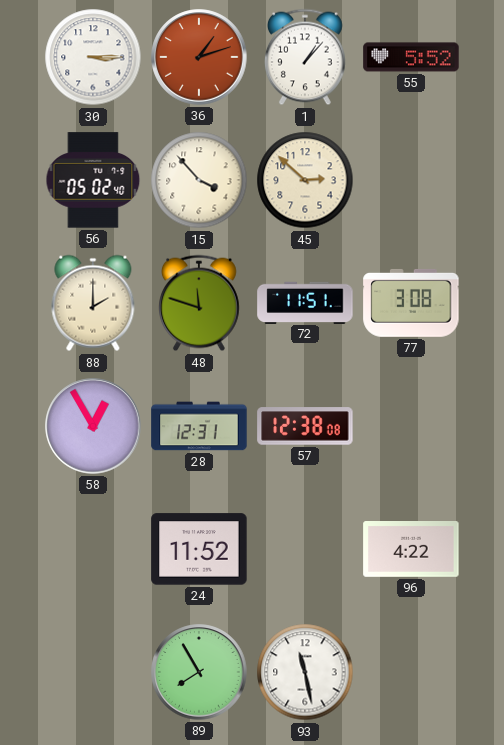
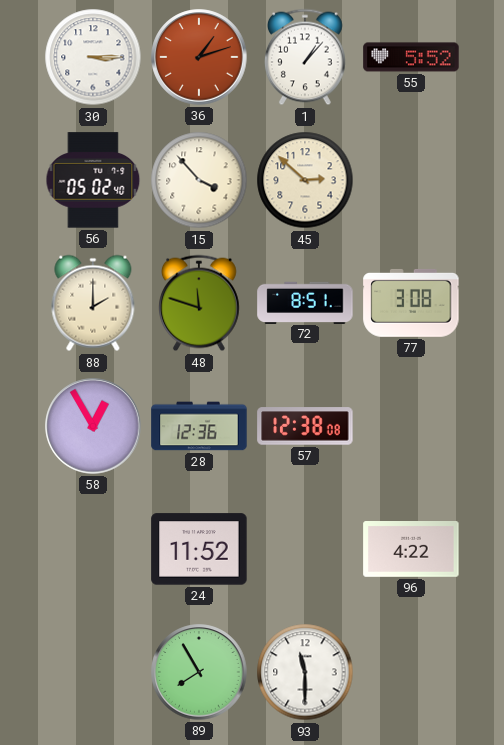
72: 11:51 -> 8:51
28: 12:31 -> 12:36
93: 11:28 -> 11:30
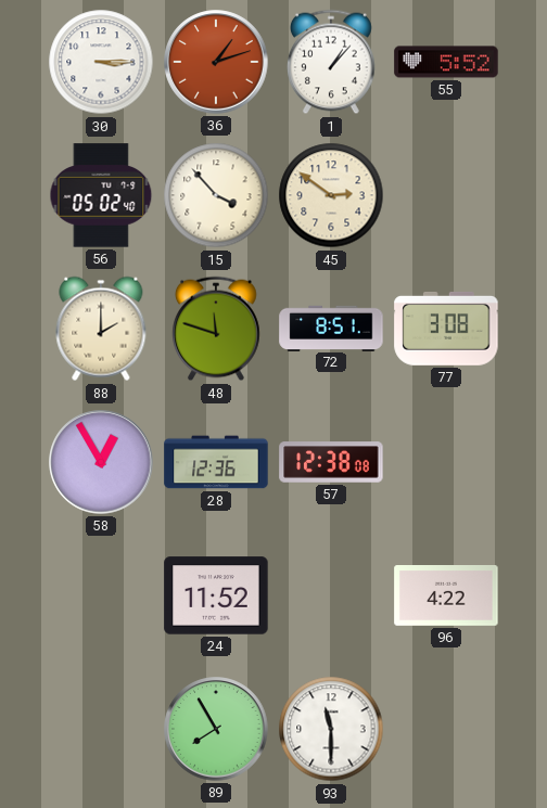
45: 2:52 -> 2:51
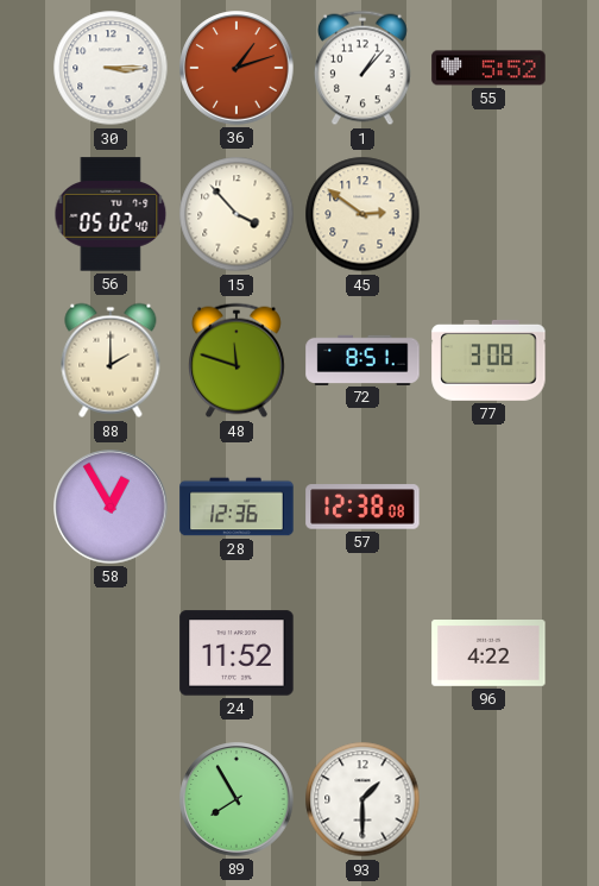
93: 11:30 -> 1:30
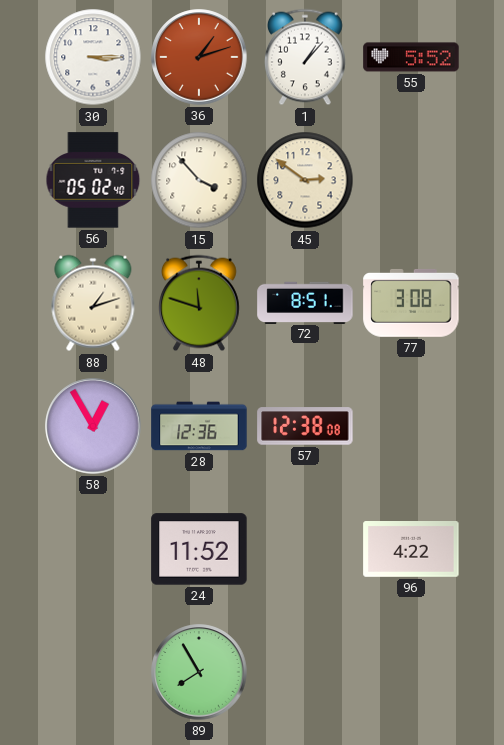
88: 2:00 -> 1:12
93: 1:30 -> none
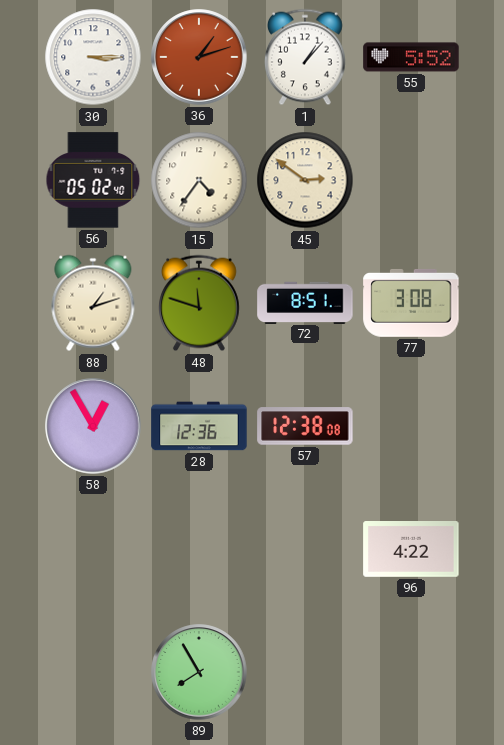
15: 3:53 -> 4:36
24: 11:52 -> none
